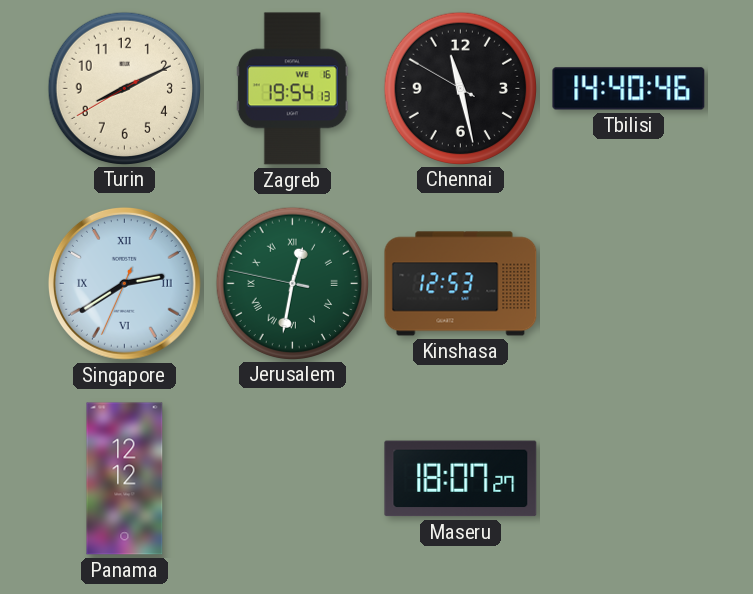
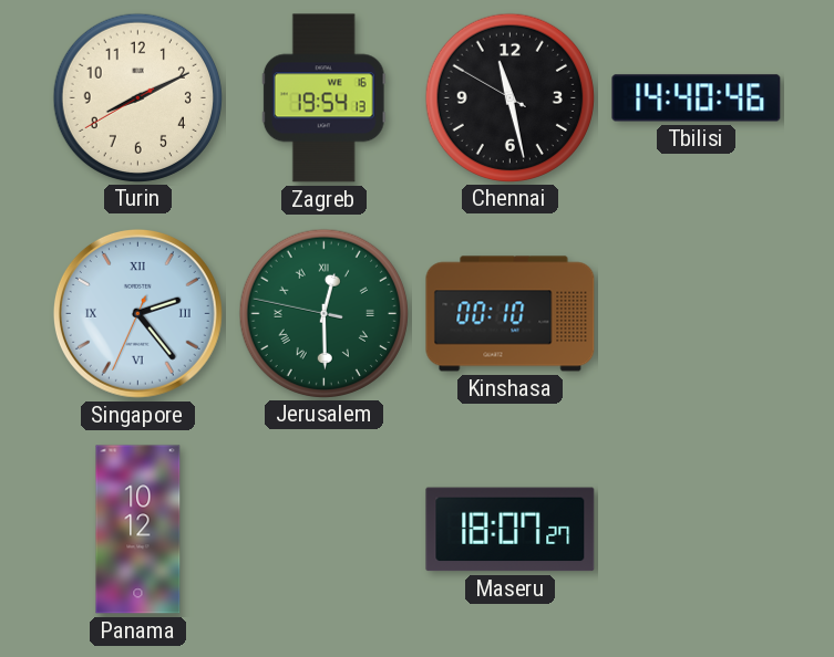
Singapore: 2:39 -> 2:23
Jerusalem: 12:31 -> 12:29
Kinshasa: 12:53 -> 00:10
Panama: 12:12 -> 10:12
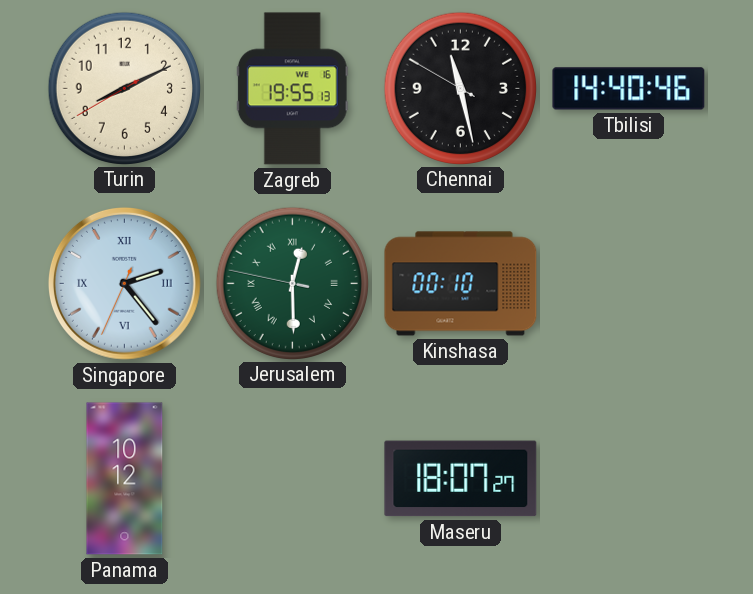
Zagreb: 19:54 -> 19:55
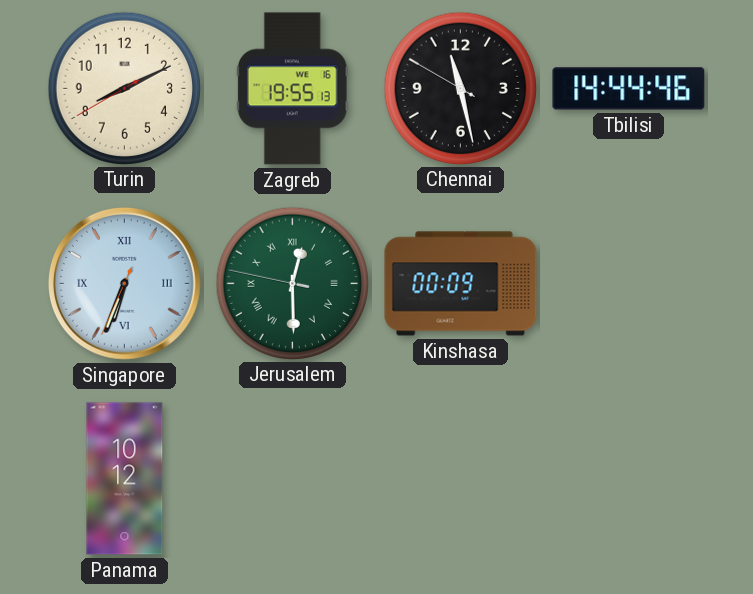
Tbilisi: 14:40 -> 14:44
Singapore: 2:23 -> 6:33
Kinshasa: 00:10 -> 00:09
Maseru: 18:07 -> none
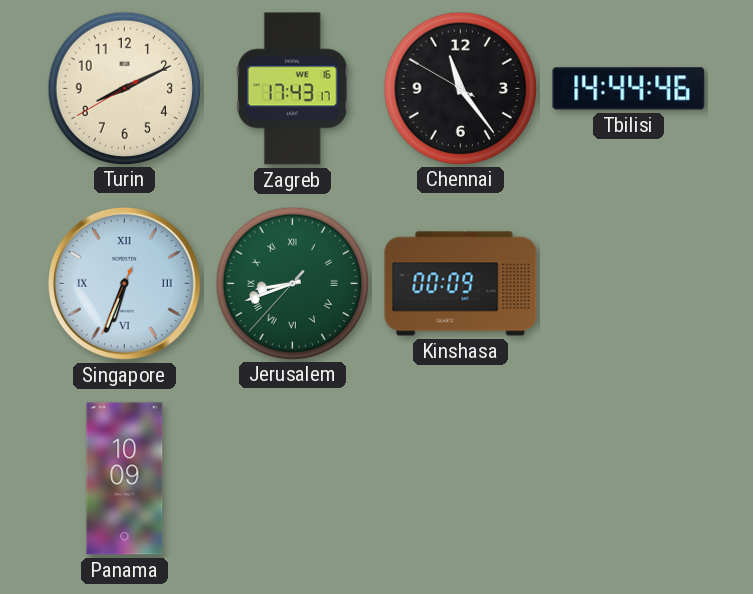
Zagreb: 19:55 -> 17:43
Chennai: 11:27 -> 11:23
Jerusalem: 12:29 -> 8:41
Panama: 10:12 -> 10:09
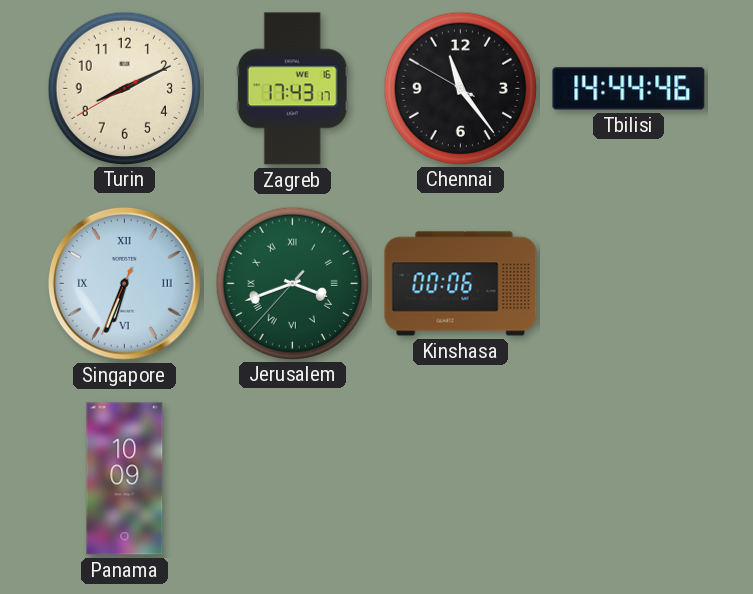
Jerusalem: 8:41 -> 3:41
Kinshasa: 00:09 -> 00:06
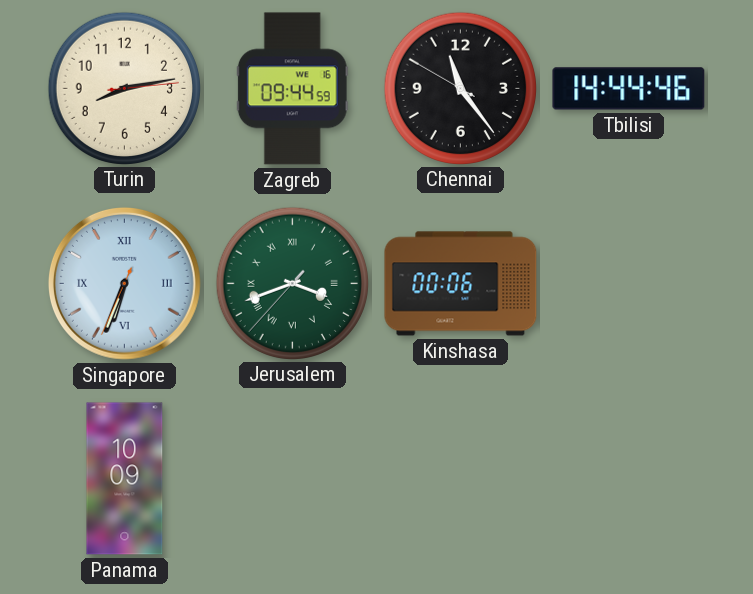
Turin: 8:10 -> 8:13
Zagreb: 17:43 -> 09:44
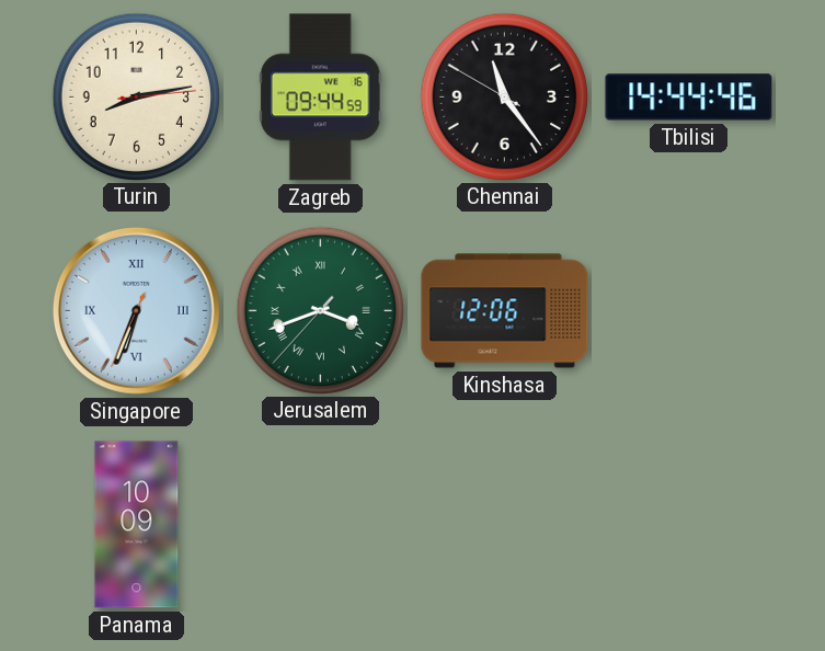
Kinshasa: 00:06 -> 12:06
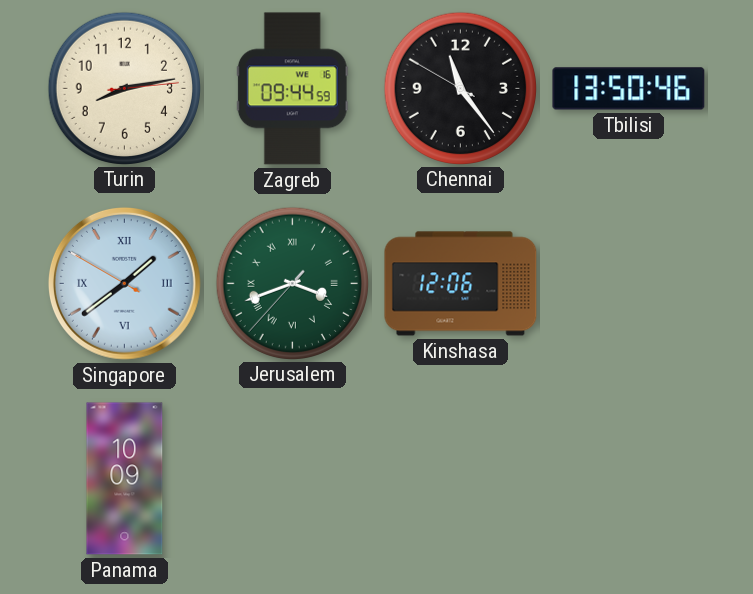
Tbilisi: 14:44 -> 13:50
Singapore: 6:33 -> 1:38
